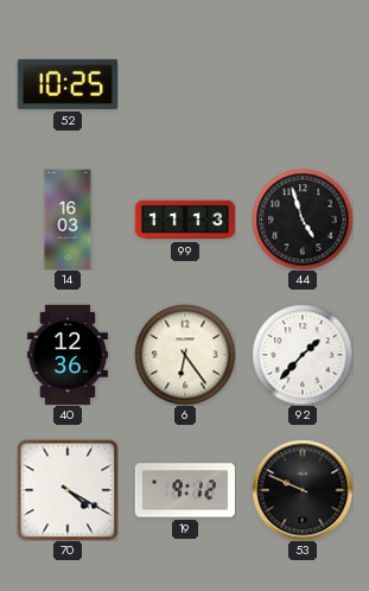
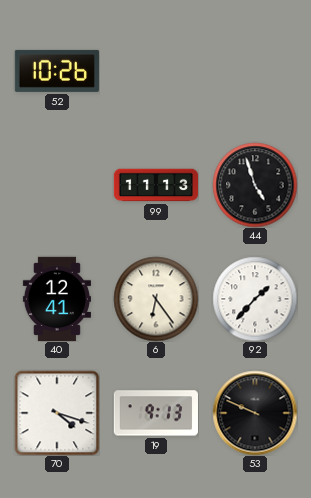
52: 10:25 -> 10:26
14: 16:03 -> none
40: 12:36 -> 12:41
70: 4:20 -> 4:18
19: 9:12 -> 9:13
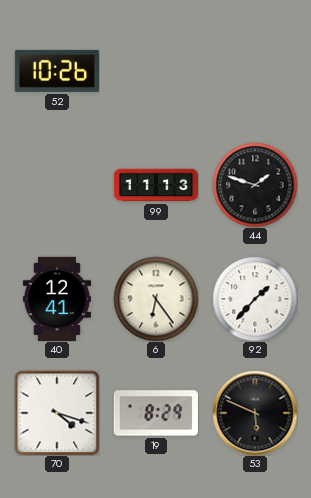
44: 4:57 -> 1:48
19: 9:13 -> 8:29
53: 9:49 -> 5:49
